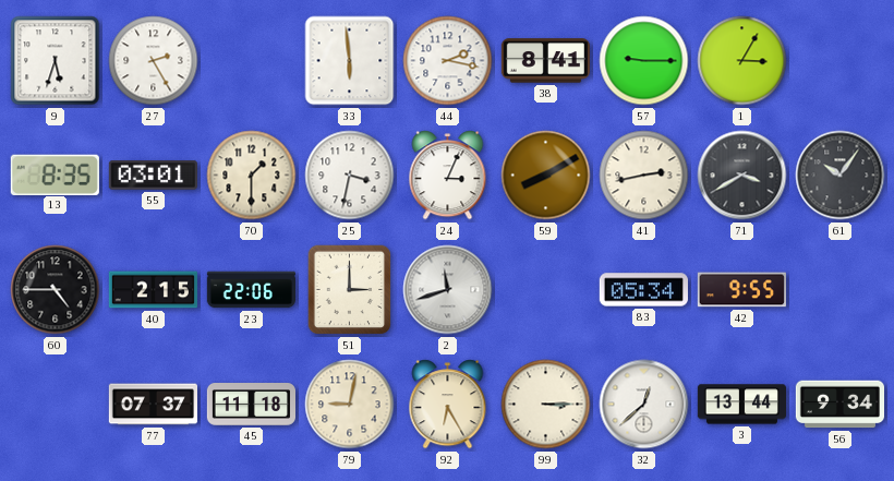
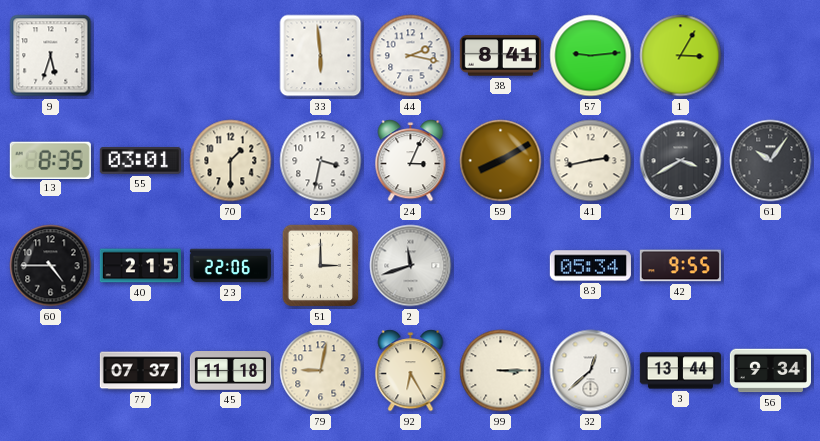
27: 2:25 -> none
57: 9:15 -> 9:14
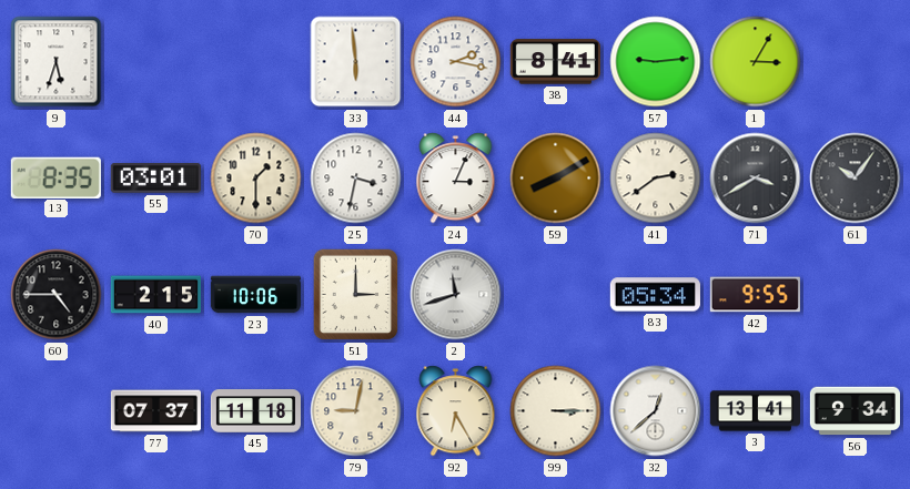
41: 2:43 -> 2:39
23: 22:06 -> 10:06
3: 13:44 -> 13:41
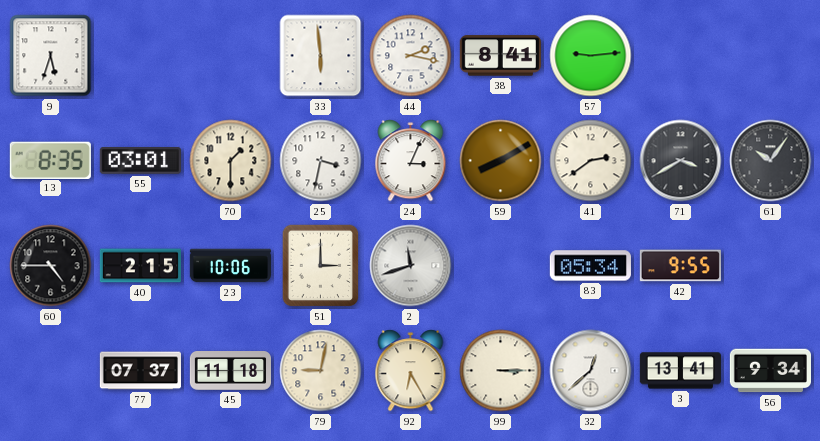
1: 3:05 -> none
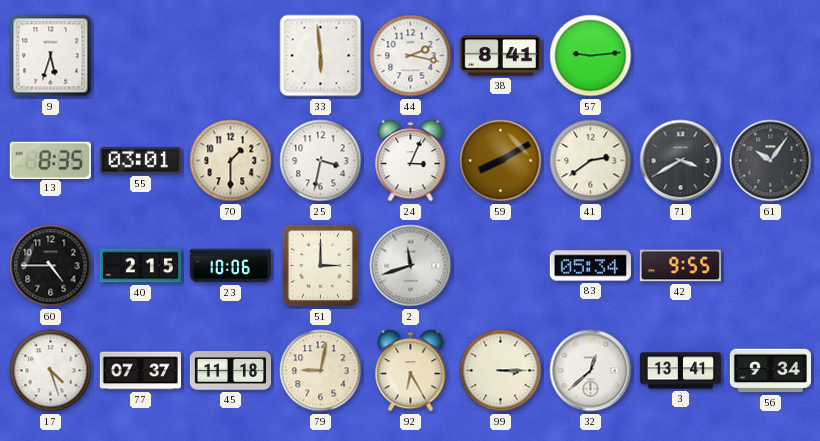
17: none -> 4:27
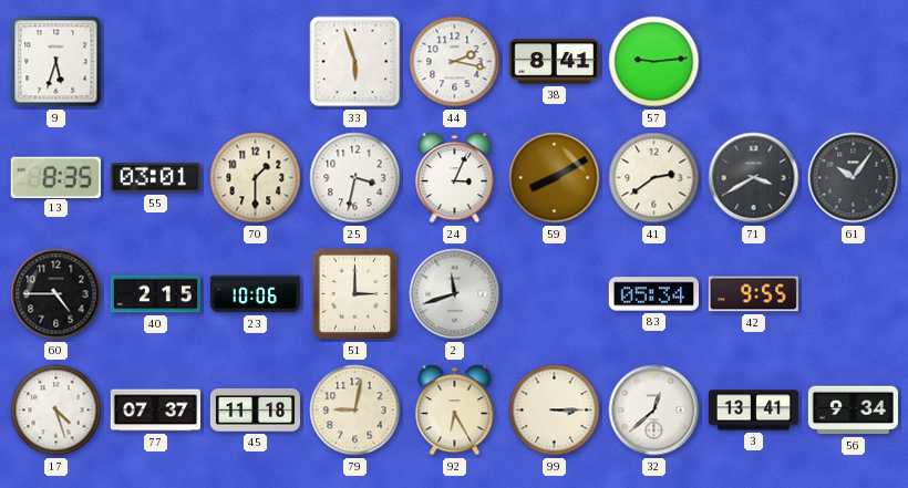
33: 5:59 -> 5:57
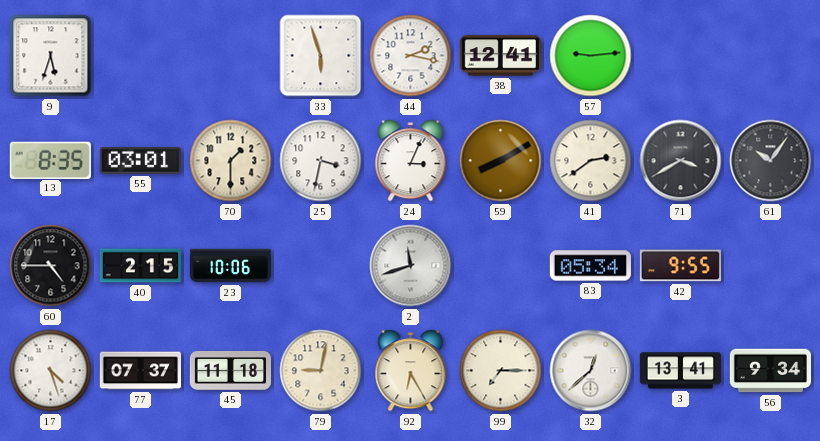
38: 8:41 -> 12:41
51: 3:00 -> none
99: 3:15 -> 7:15
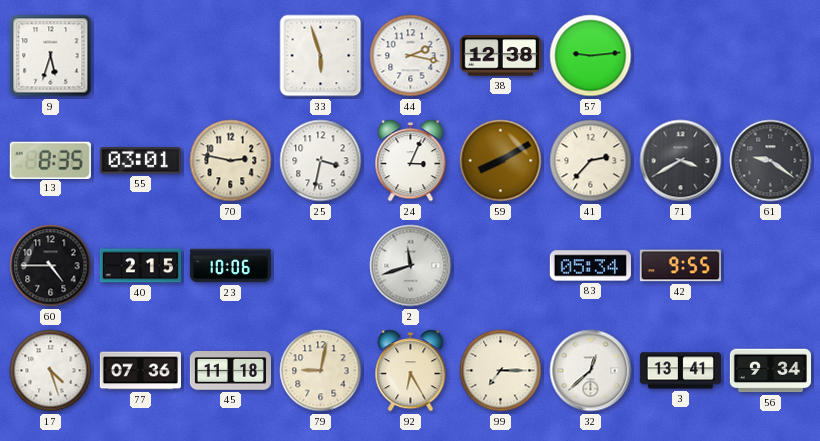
38: 12:41 -> 12:38
70: 1:30 -> 2:47
41: 2:39 -> 2:37
61: 10:06 -> 9:21
77: 07:37 -> 07:36
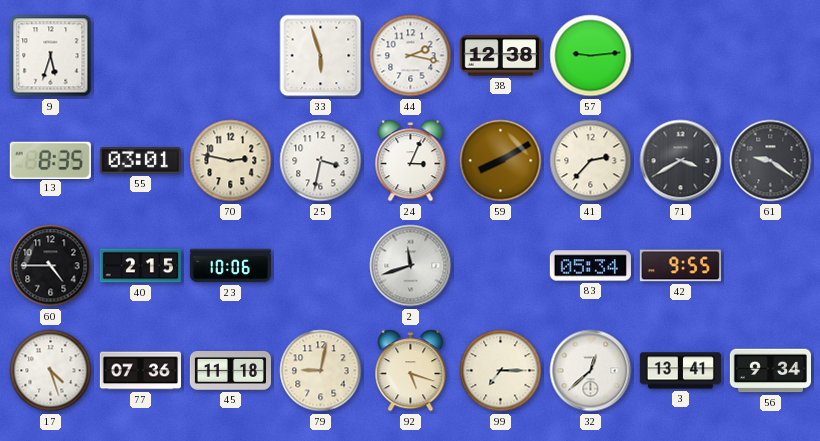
92: 6:25 -> 5:18
